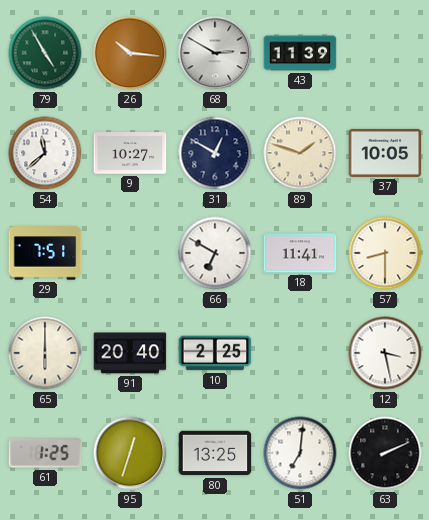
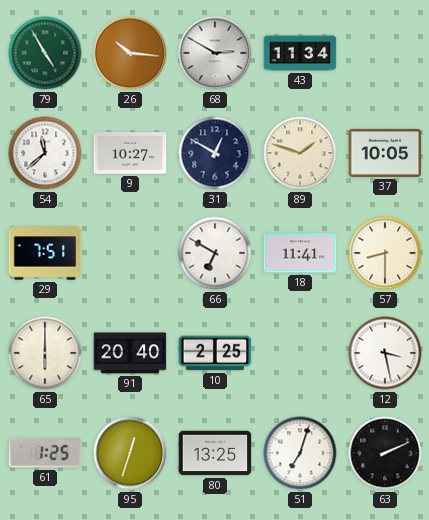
43: 11:39 -> 11:34
51: 7:01 -> 7:03
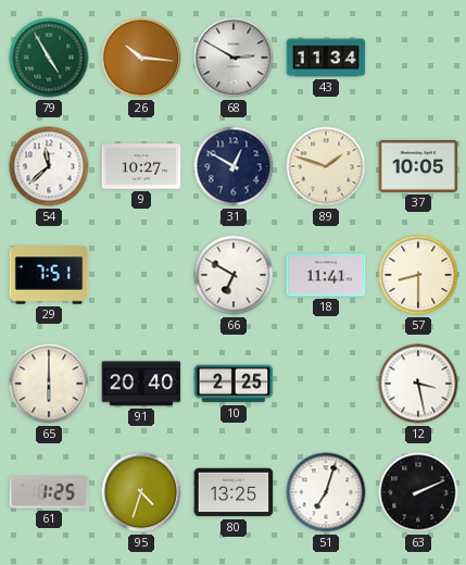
95: 12:33 -> 4:33
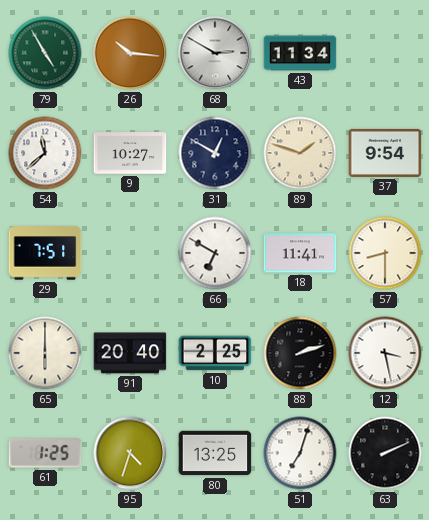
37: 10:05 -> 9:54
88: none -> 2:12
